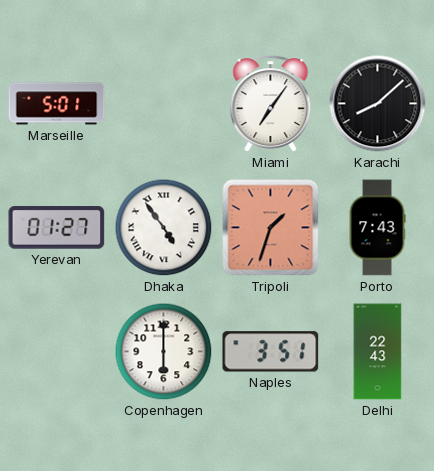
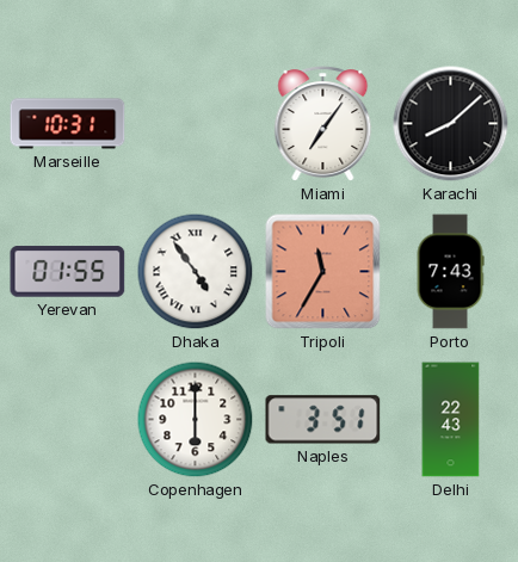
Marseille: 5:01 -> 10:31
Yerevan: 01:27 -> 01:55
Tripoli: 1:33 -> 11:35
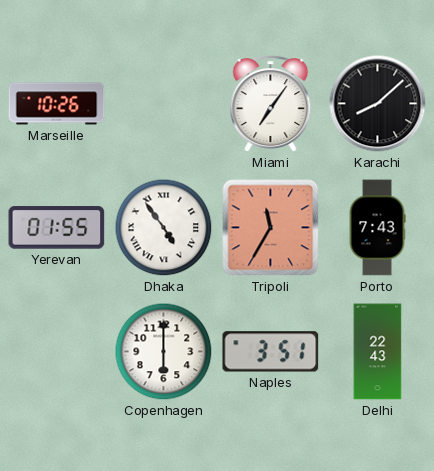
Marseille: 10:31 -> 10:26
